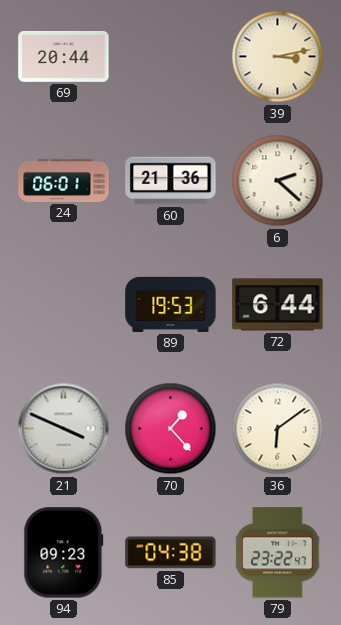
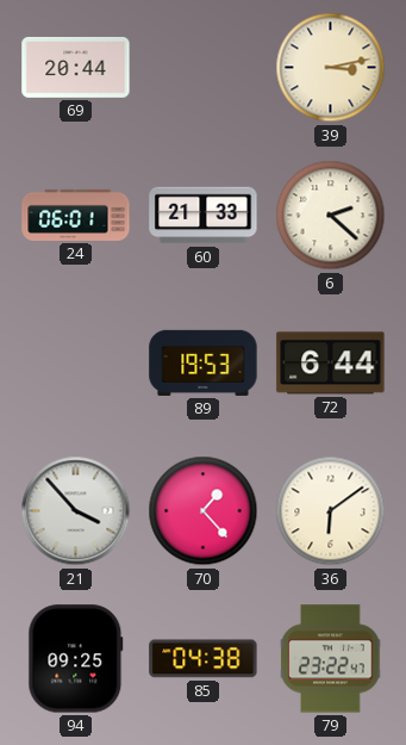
60: 21:36 -> 21:33
21: 3:49 -> 3:53
94: 09:23 -> 09:25
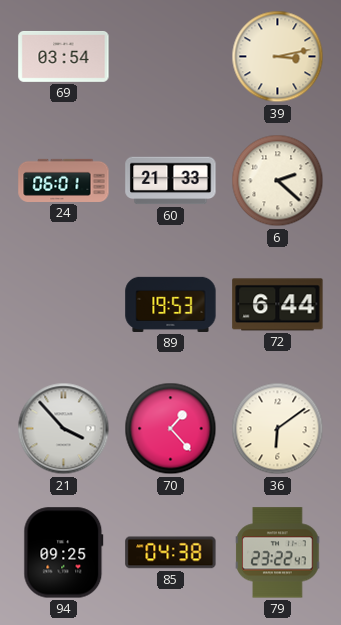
69: 20:44 -> 03:54
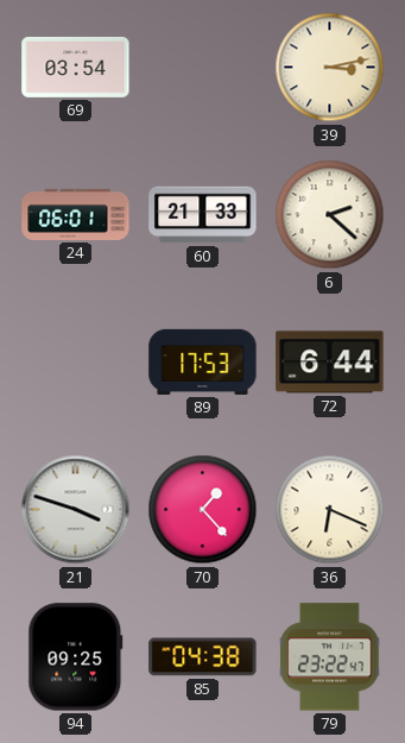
89: 19:53 -> 17:53
21: 3:53 -> 3:48
36: 6:09 -> 6:19
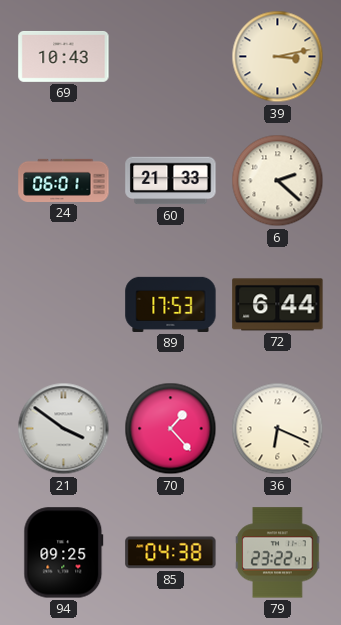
69: 03:54 -> 10:43
21: 3:48 -> 3:51
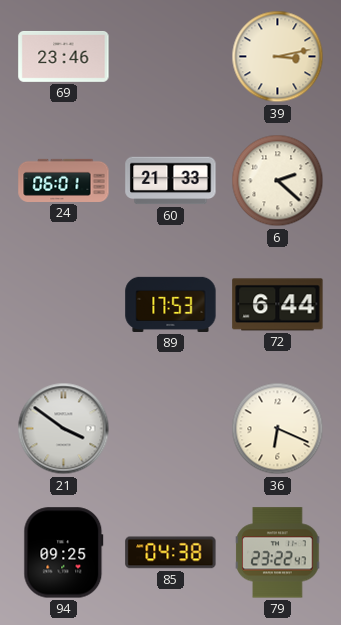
69: 10:43 -> 23:46
70: 1:23 -> none
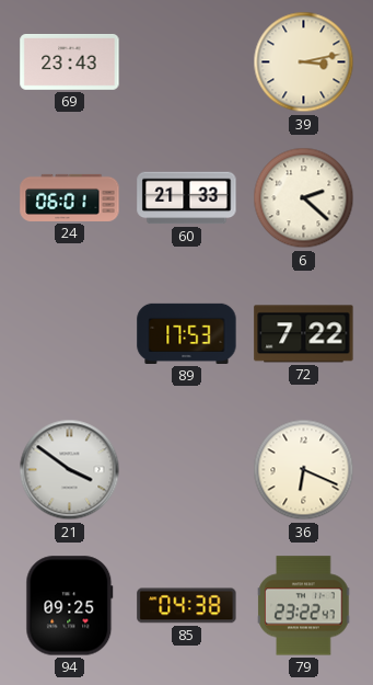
69: 23:46 -> 23:43
72: 6:44 -> 7:22
